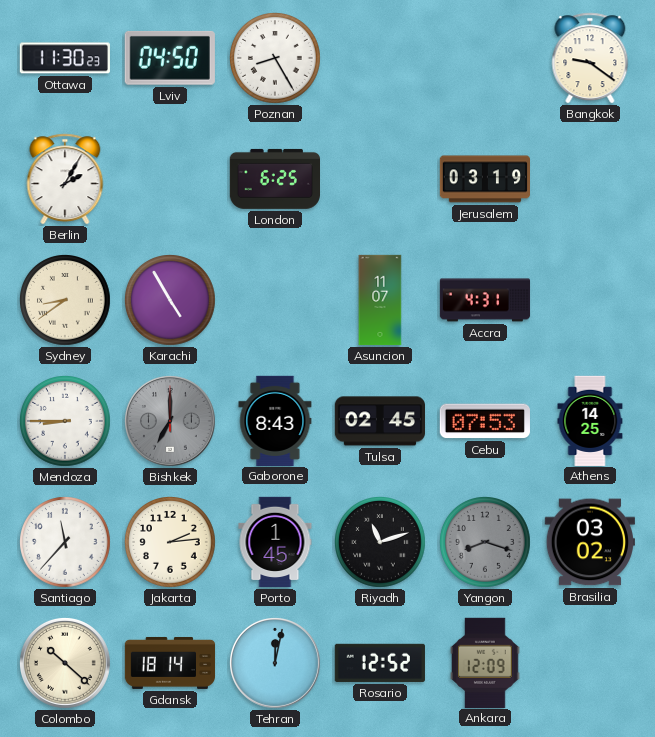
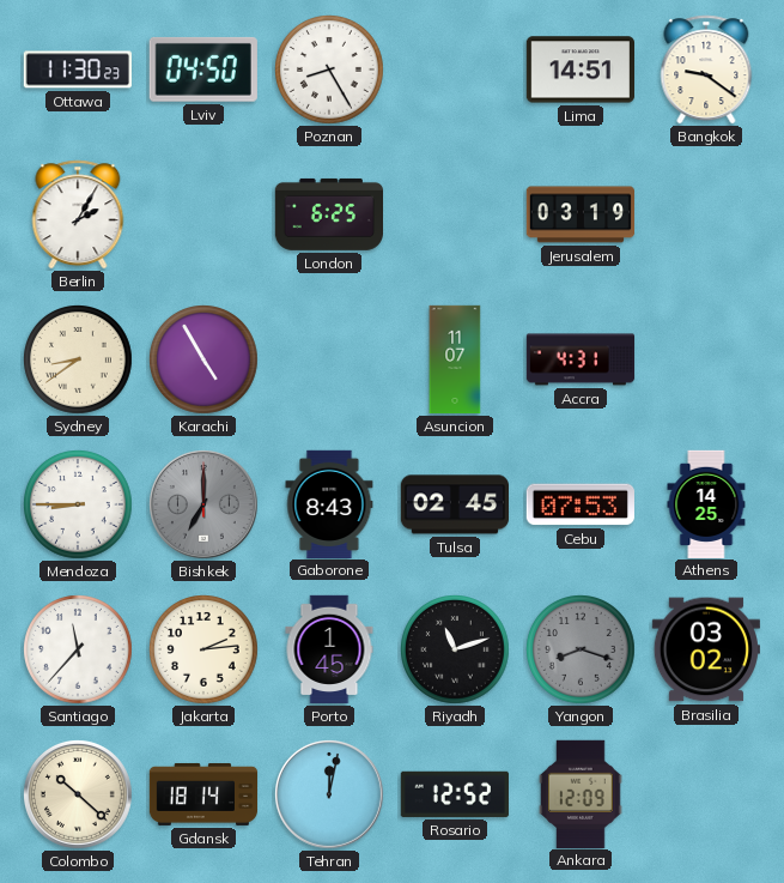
Lima: none -> 14:51
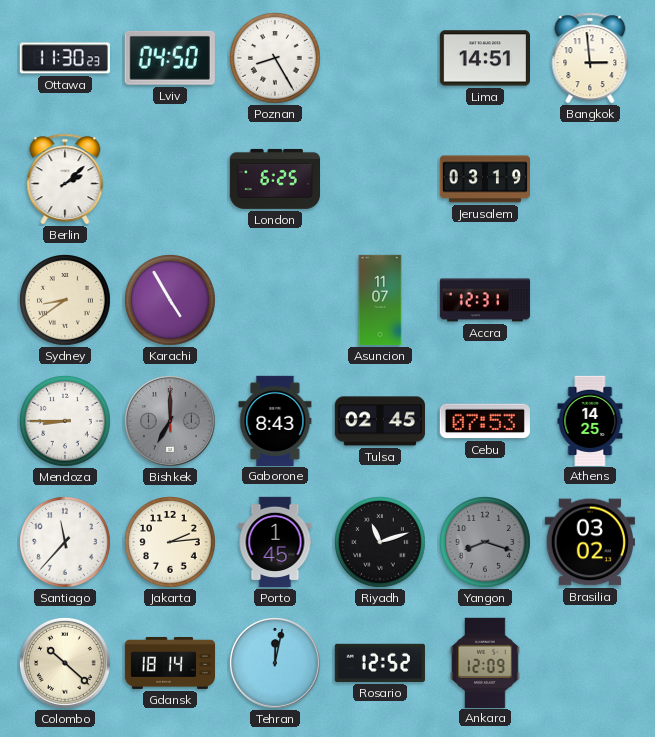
Bangkok: 9:21 -> 2:59
Berlin: 2:05 -> 2:08
Accra: 4:31 -> 12:31
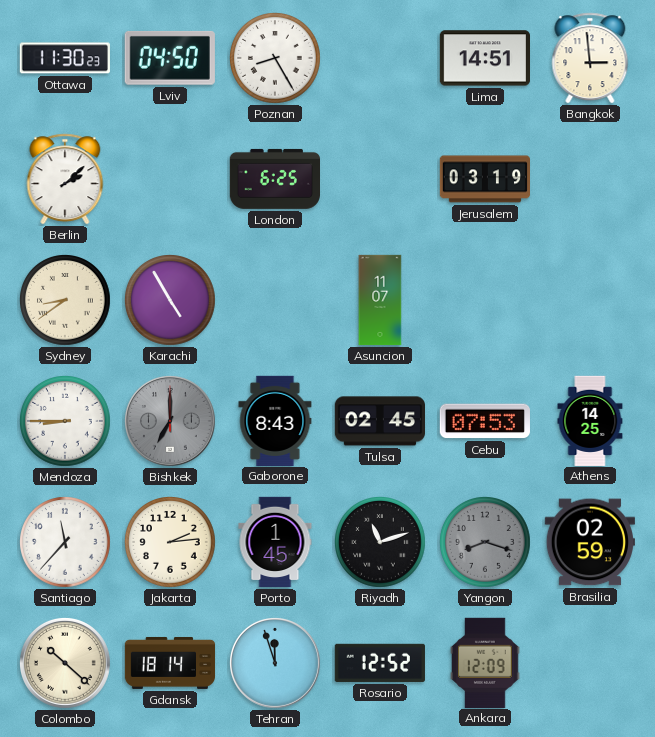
Accra: 12:31 -> none
Brasilia: 03:02 -> 02:59
Tehran: 12:02 -> 11:57
